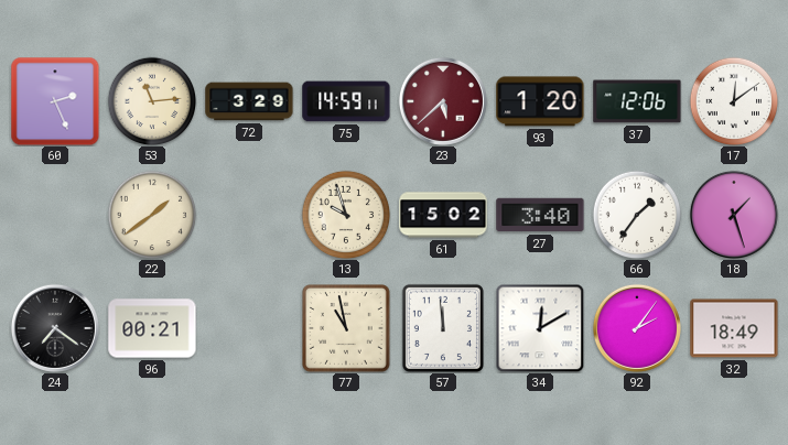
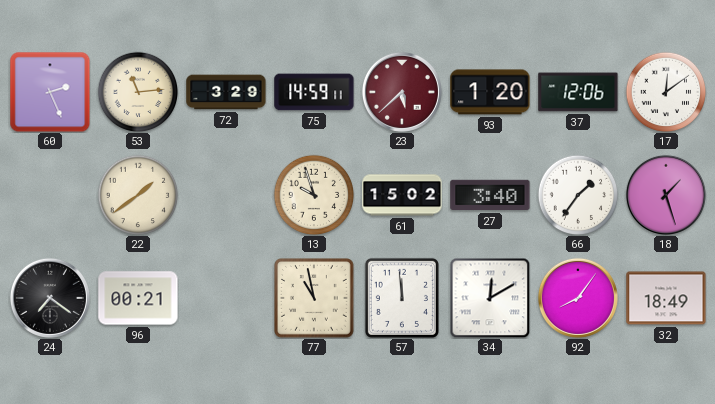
92: 2:06 -> 8:06
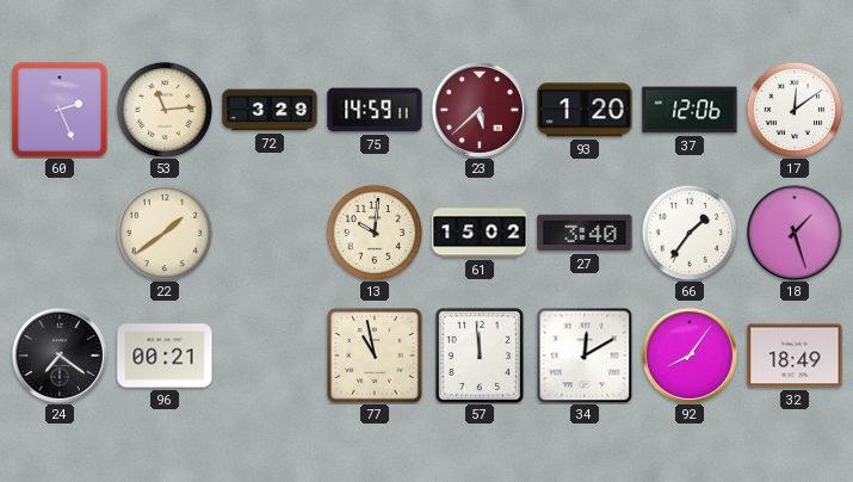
13: 9:57 -> 10:01
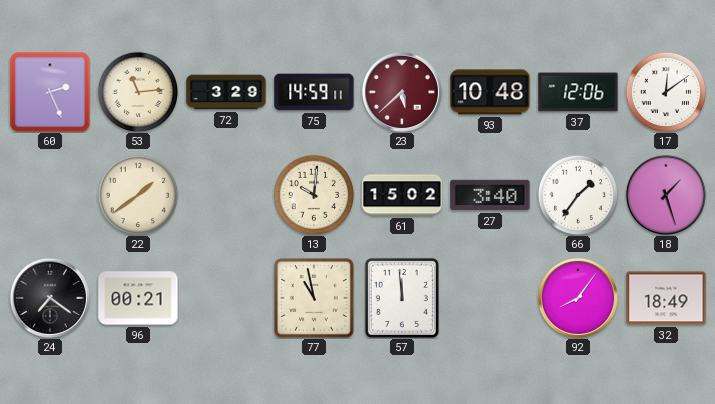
93: 1:20 -> 10:48
34: 12:10 -> none
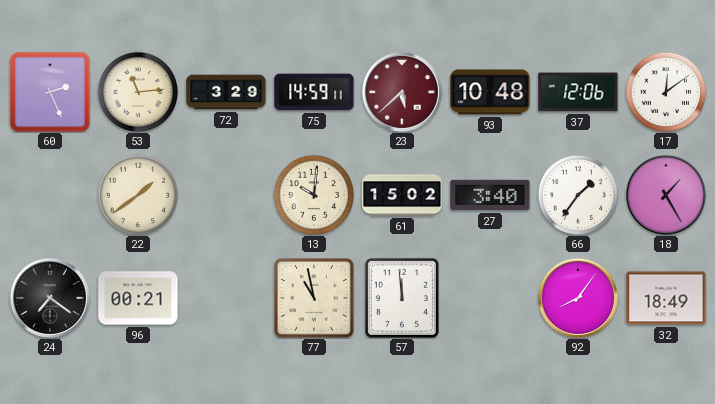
18: 1:27 -> 1:25
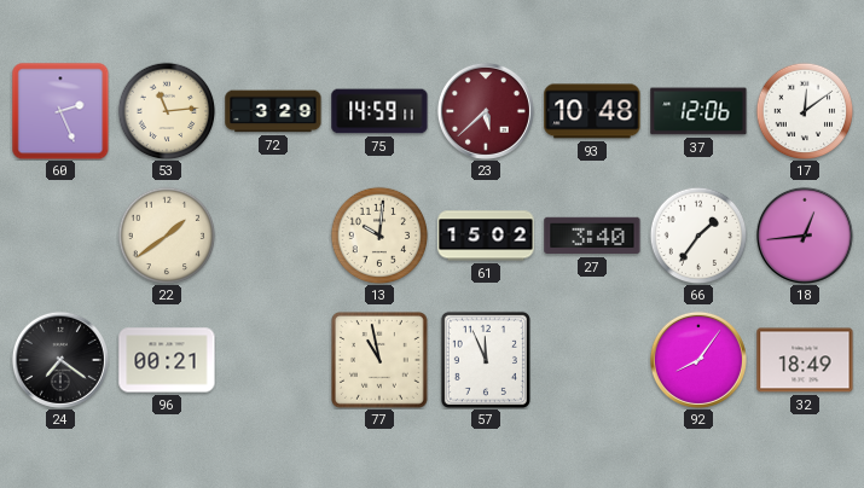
18: 1:25 -> 12:44
57: 11:59 -> 11:56
